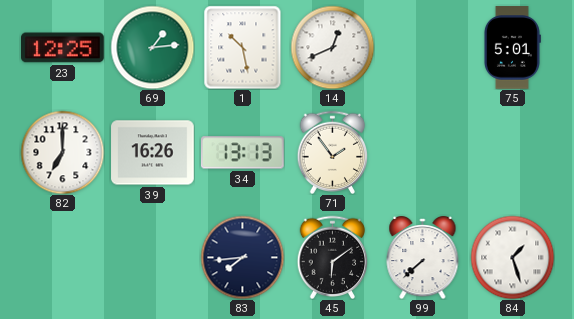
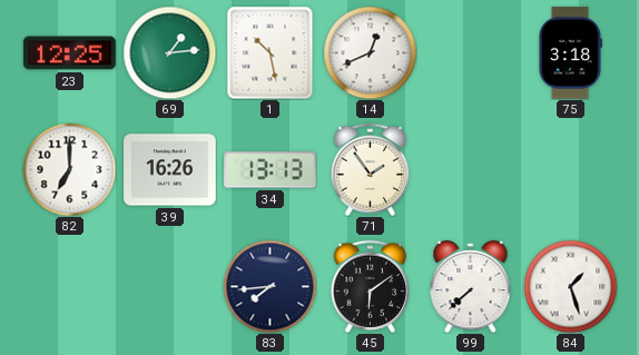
75: 5:01 -> 3:18
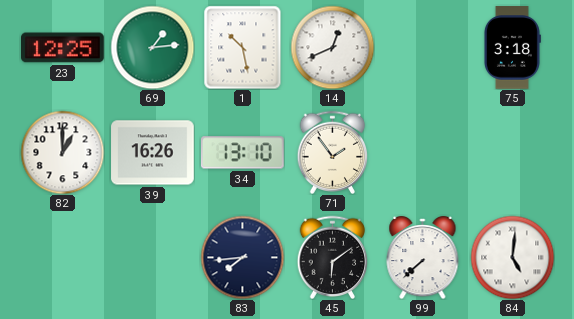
82: 7:00 -> 1:00
34: 13:13 -> 13:10
84: 1:27 -> 5:01
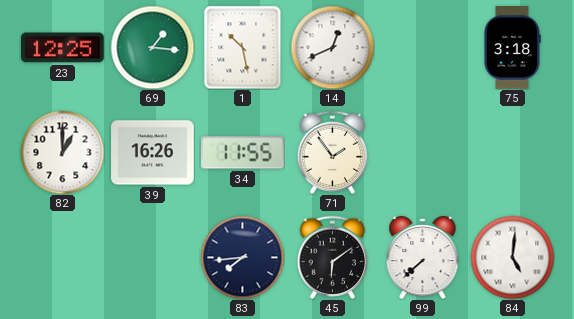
69: 1:14 -> 1:16
34: 13:10 -> 11:55
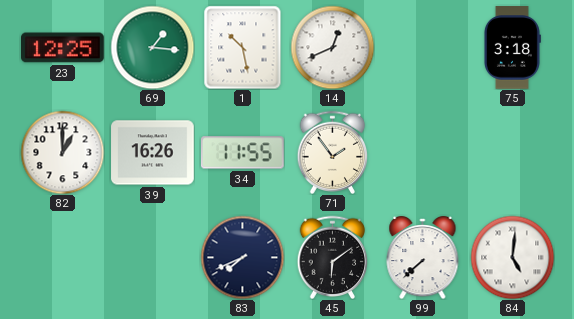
83: 7:44 -> 7:41
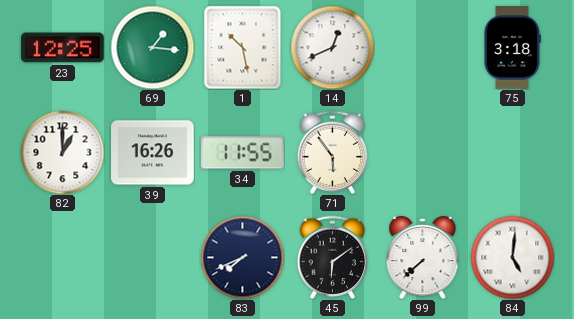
71: 1:54 -> 5:54
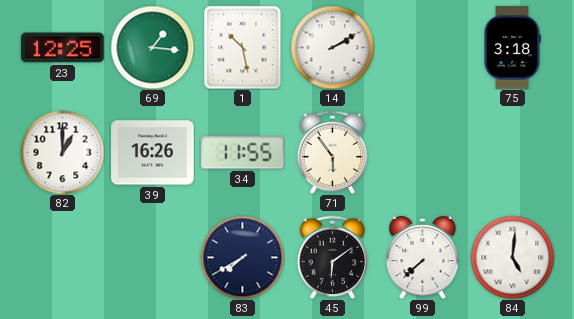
14: 12:41 -> 2:10
83: 7:41 -> 7:40
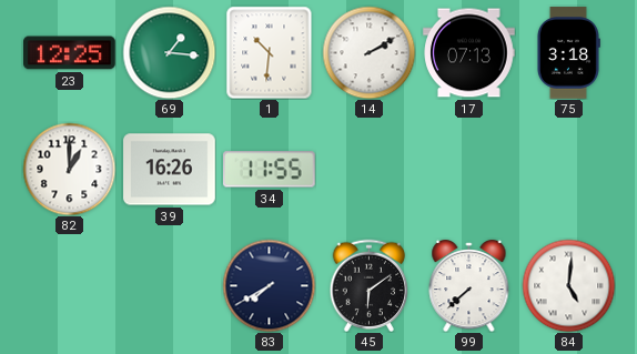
1: 10:28 -> 10:31
17: none -> 07:13
71: 5:54 -> none
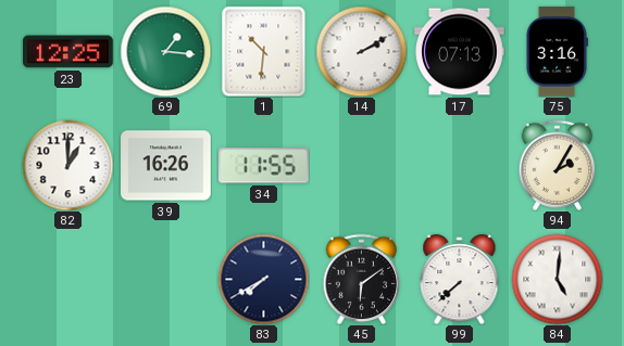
75: 3:18 -> 3:16
94: none -> 2:05
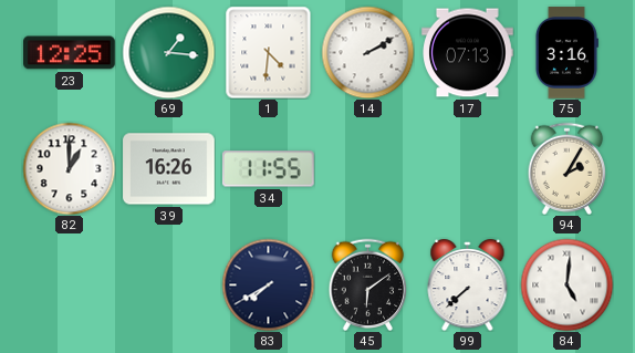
1: 10:31 -> 4:31
